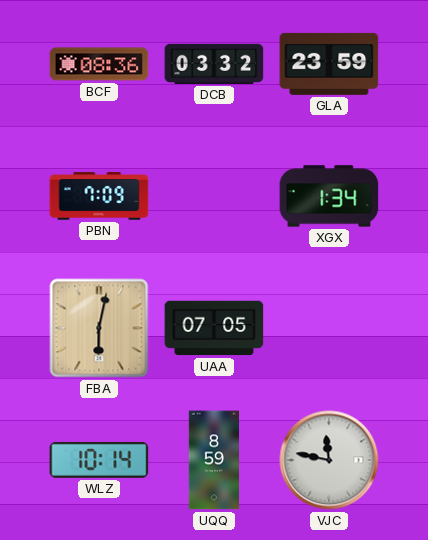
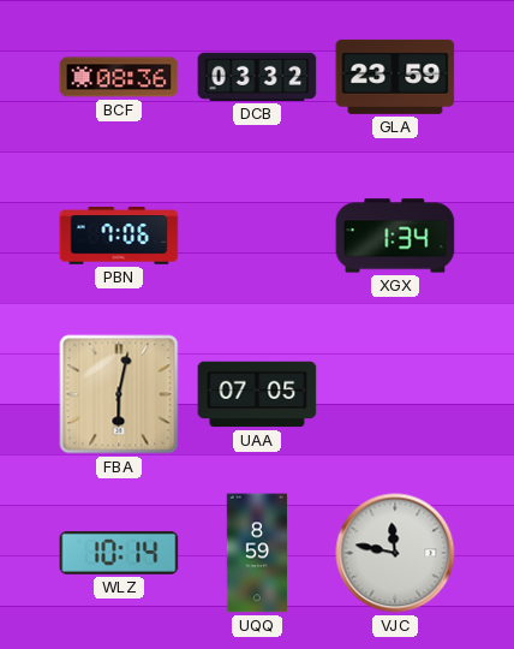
PBN: 7:09 -> 7:06
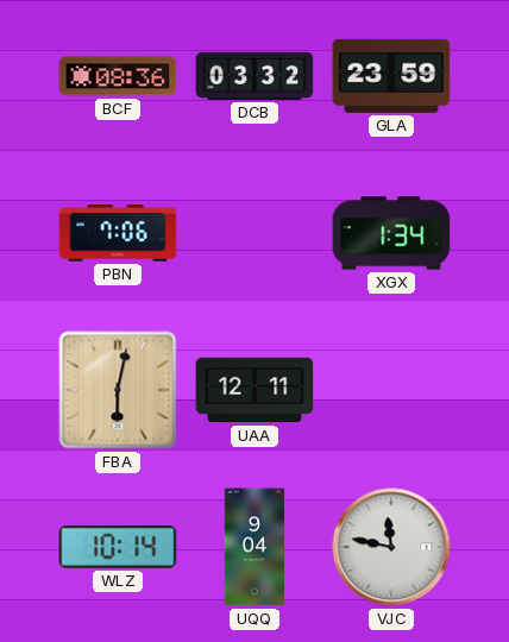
UAA: 07:05 -> 12:11
UQQ: 8:59 -> 9:04
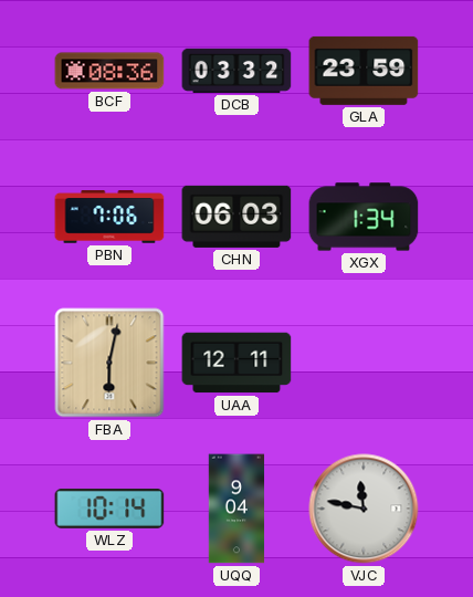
CHN: none -> 06:03
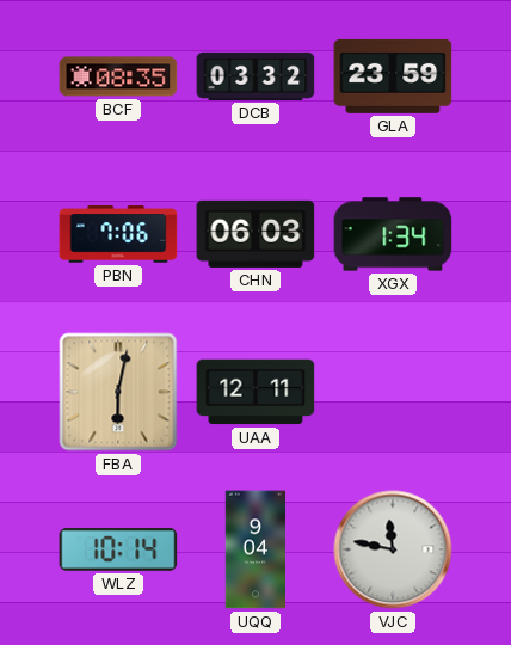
BCF: 08:36 -> 08:35
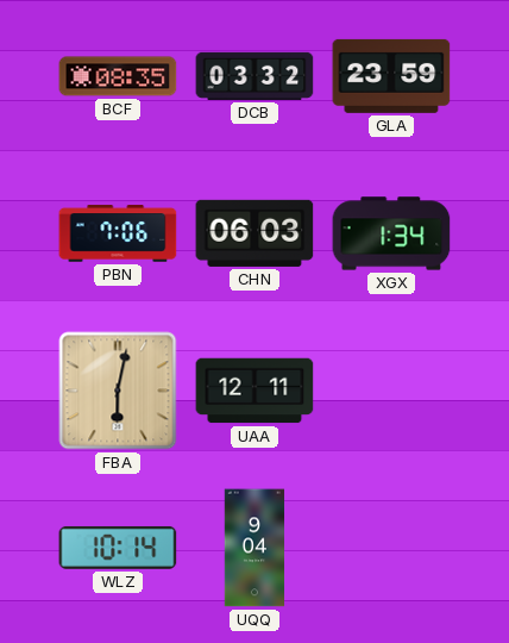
VJC: 11:47 -> none
